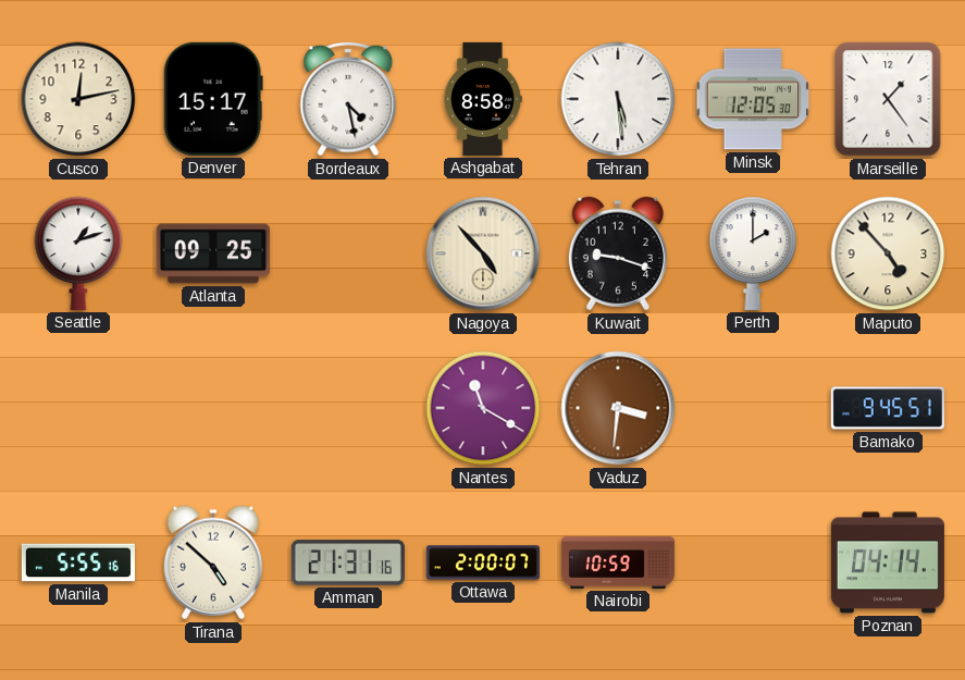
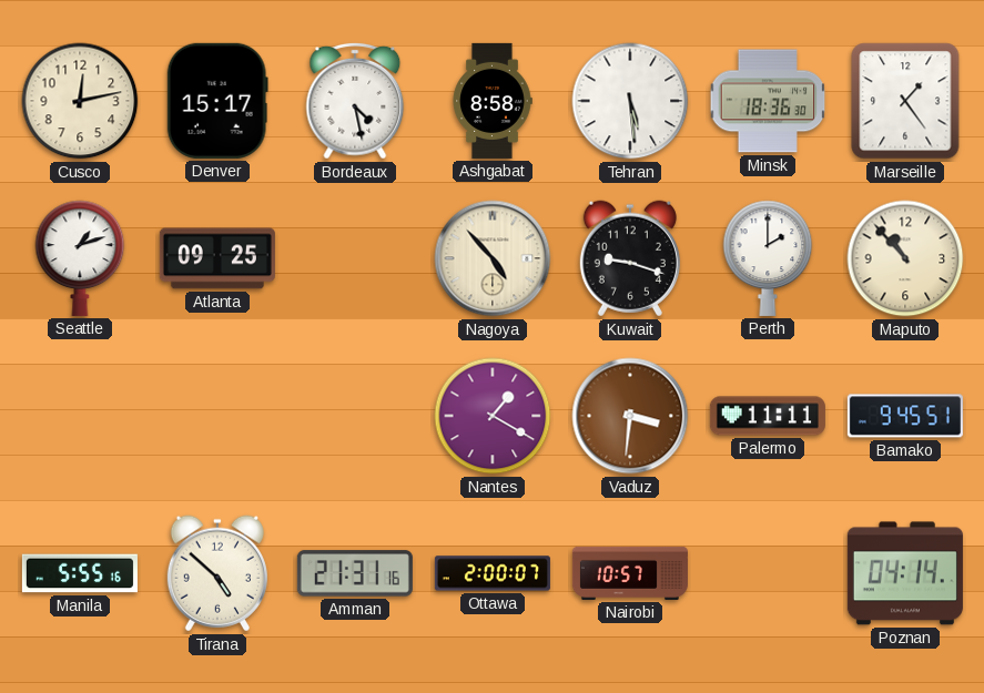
Minsk: 12:05 -> 18:36
Maputo: 4:53 -> 10:53
Nantes: 11:20 -> 1:20
Palermo: none -> 11:11
Nairobi: 10:59 -> 10:57
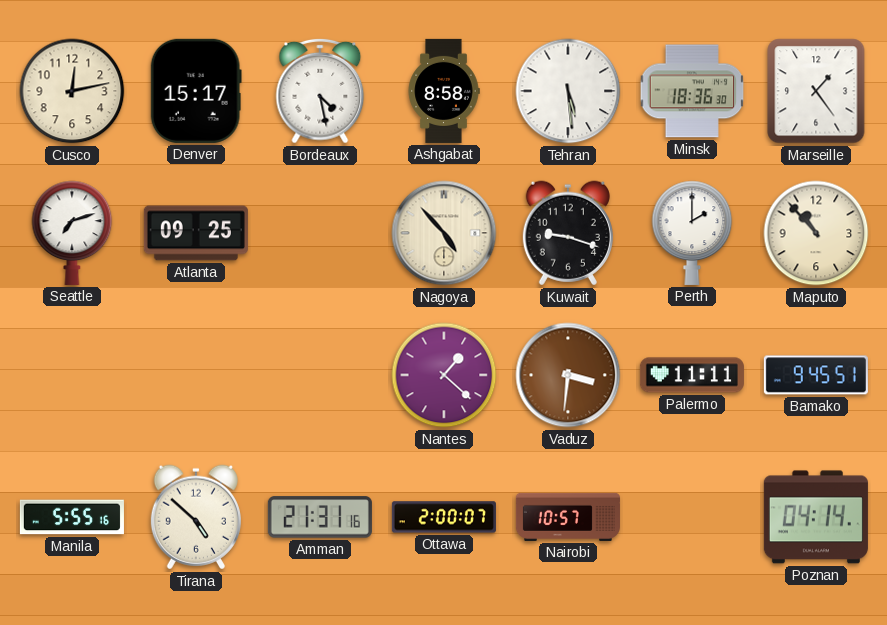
Seattle: 1:12 -> 7:12
Nantes: 1:20 -> 1:22
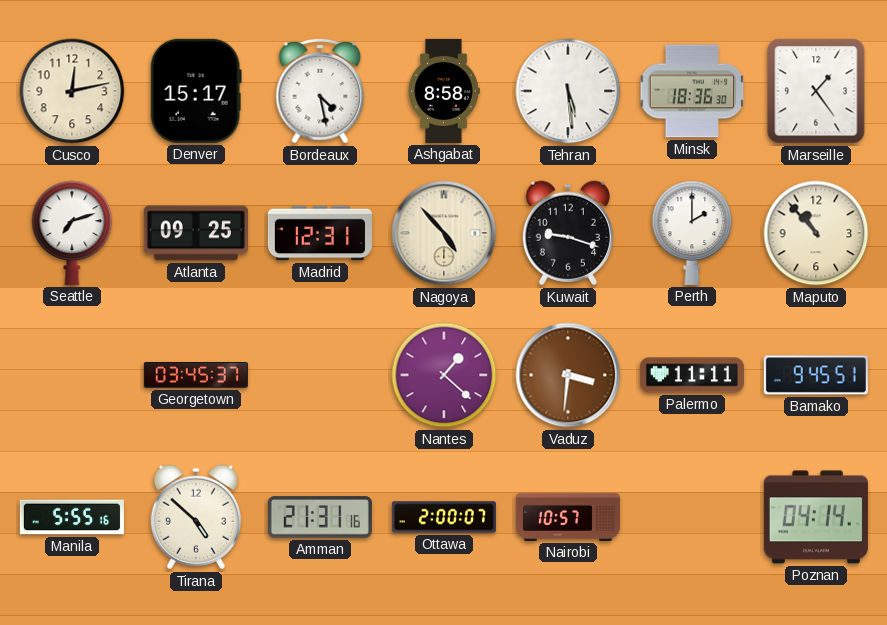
Madrid: none -> 12:31
Georgetown: none -> 03:45
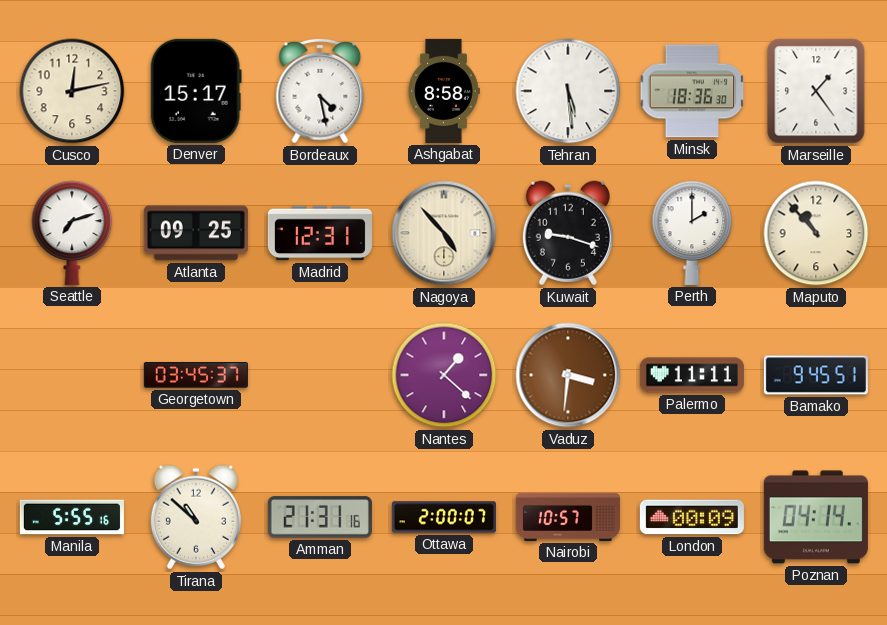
Tirana: 4:52 -> 10:52
London: none -> 00:09
